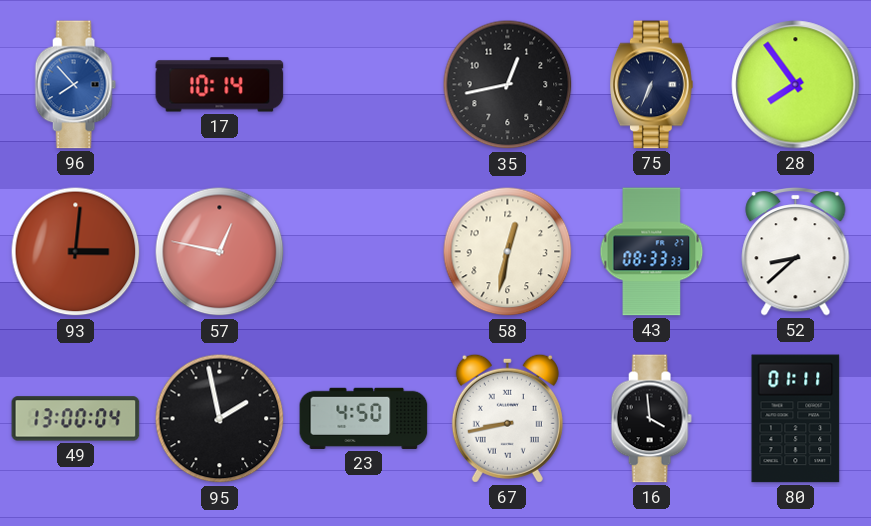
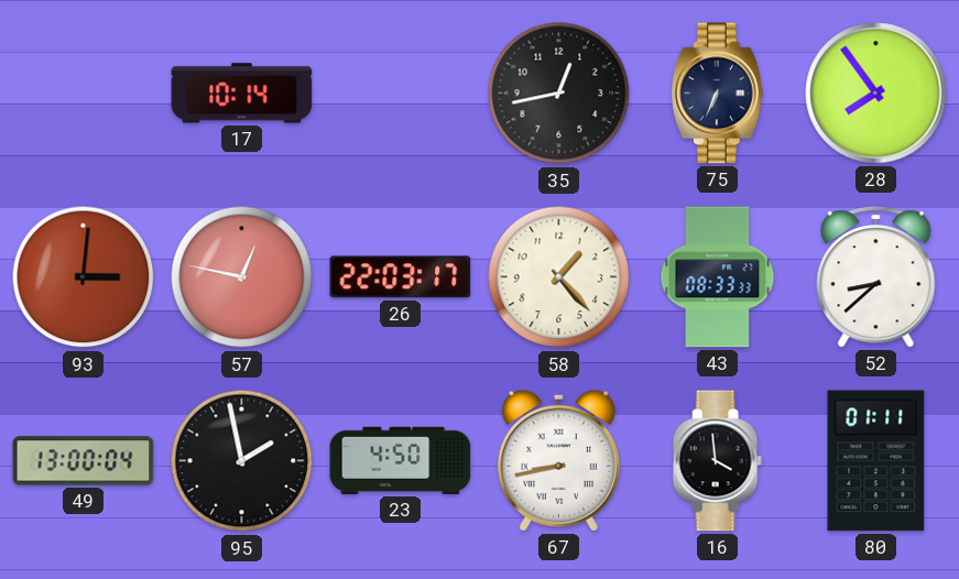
96: 7:53 -> none
26: none -> 22:03
58: 12:32 -> 1:23
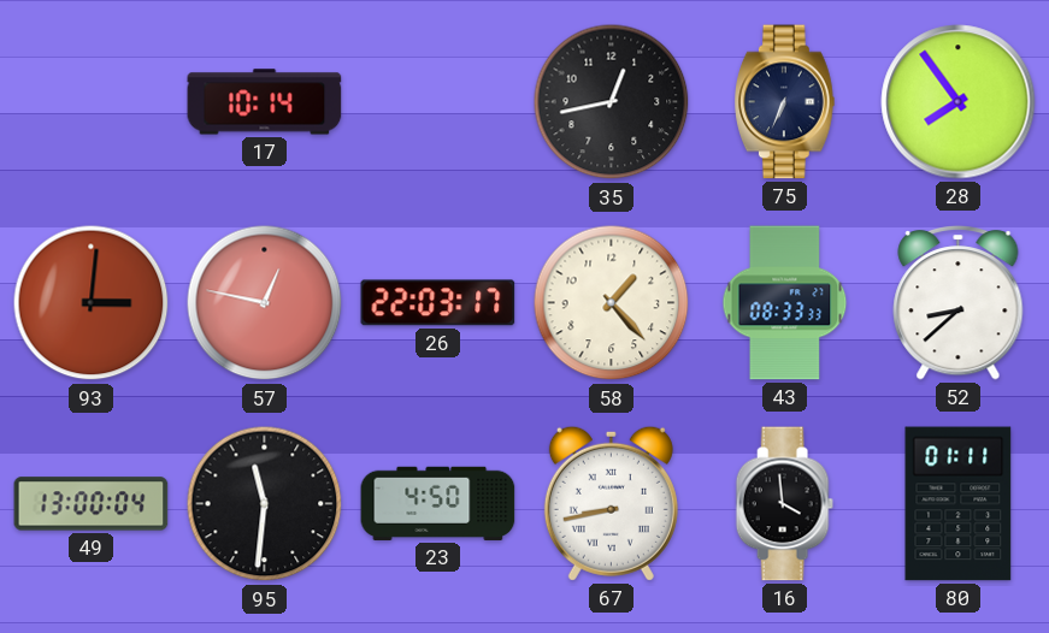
95: 1:58 -> 11:31
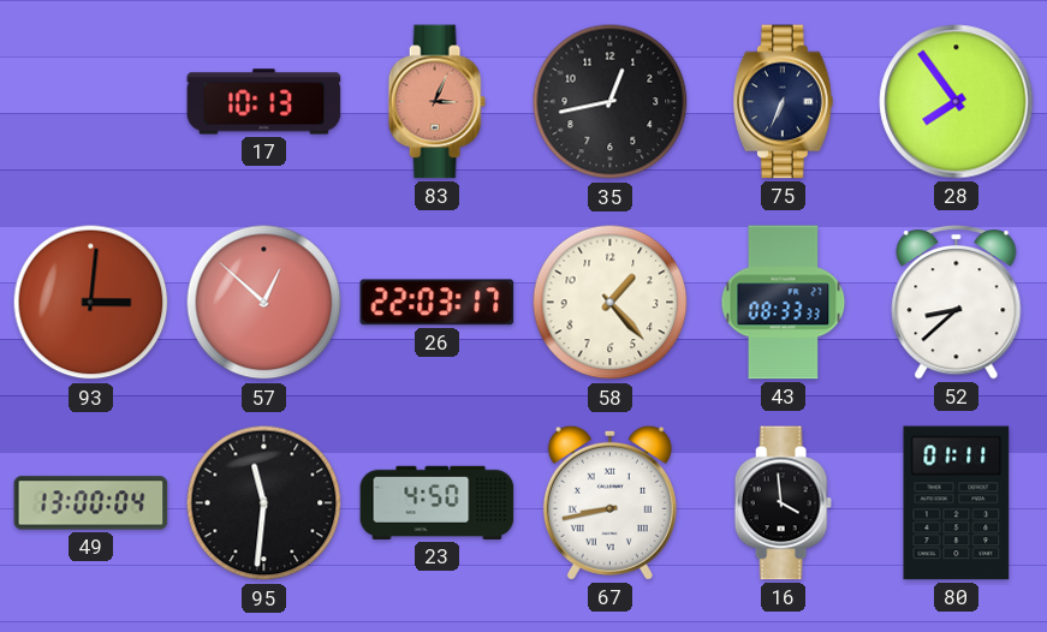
17: 10:14 -> 10:13
83: none -> 3:04
57: 12:47 -> 12:52
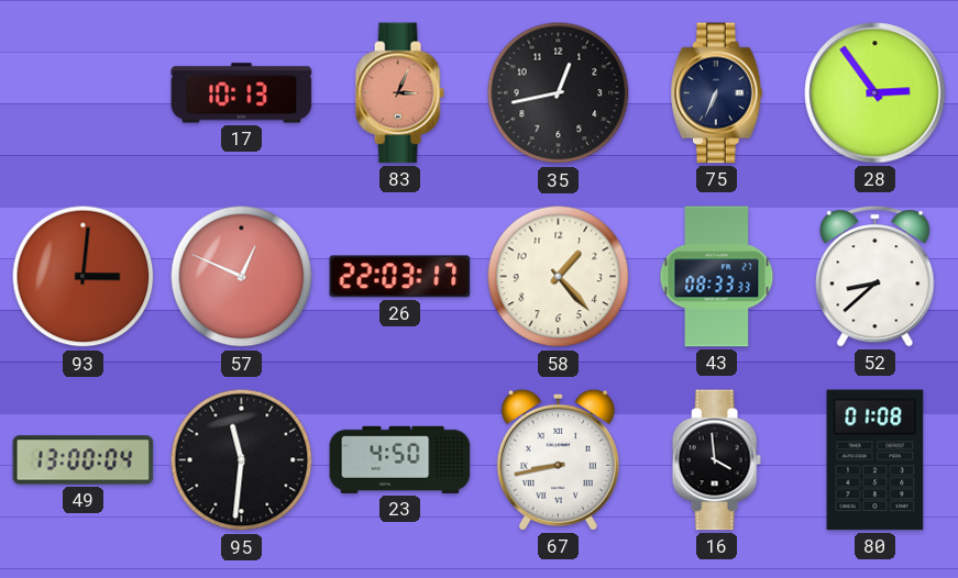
28: 7:54 -> 2:54
57: 12:52 -> 12:49
80: 01:11 -> 01:08
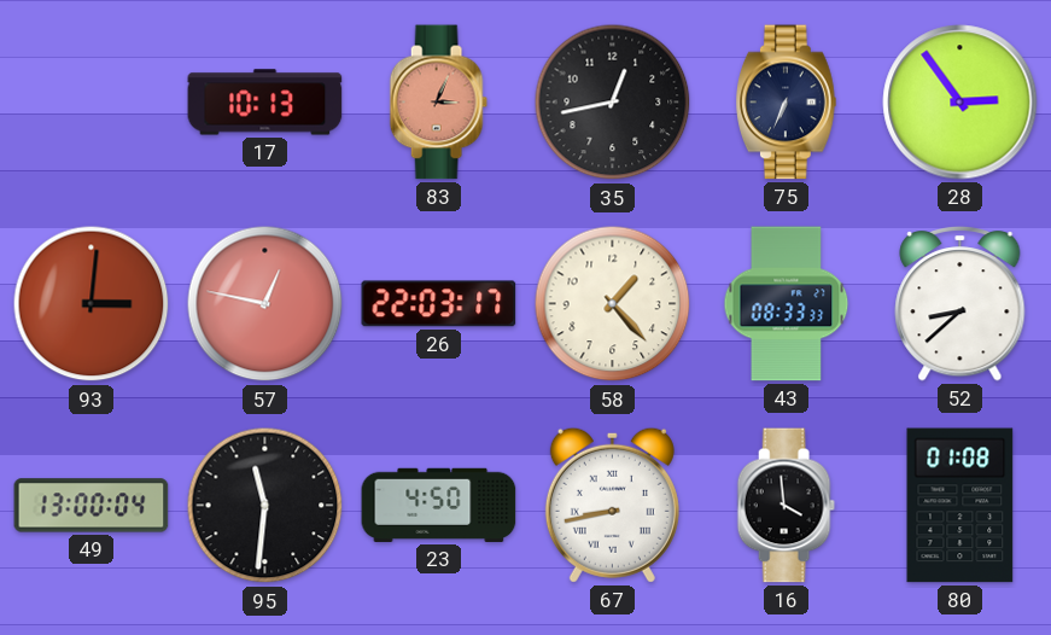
57: 12:49 -> 12:47
